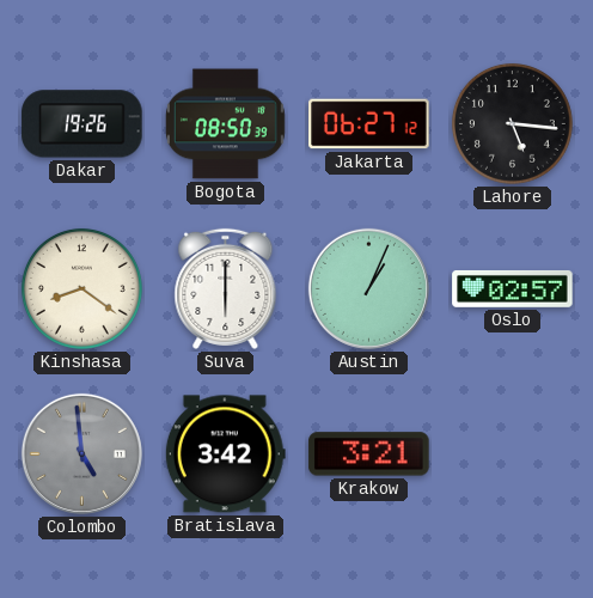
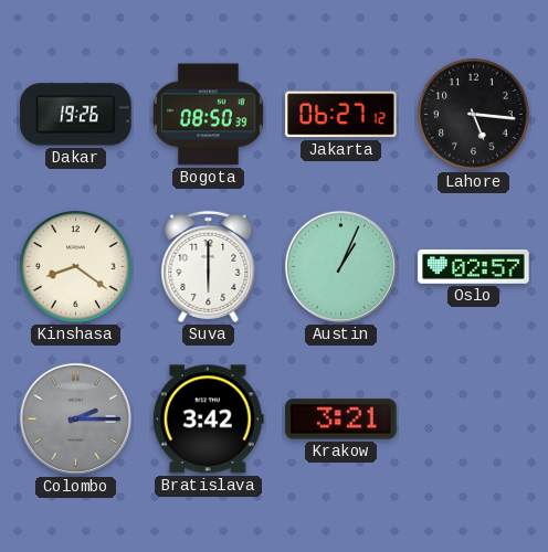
Colombo: 4:59 -> 2:15
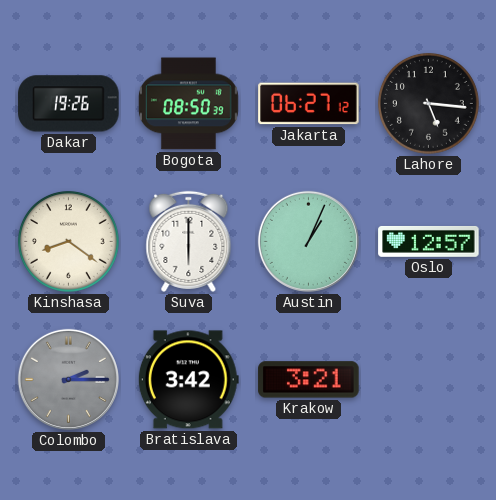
Oslo: 02:57 -> 12:57
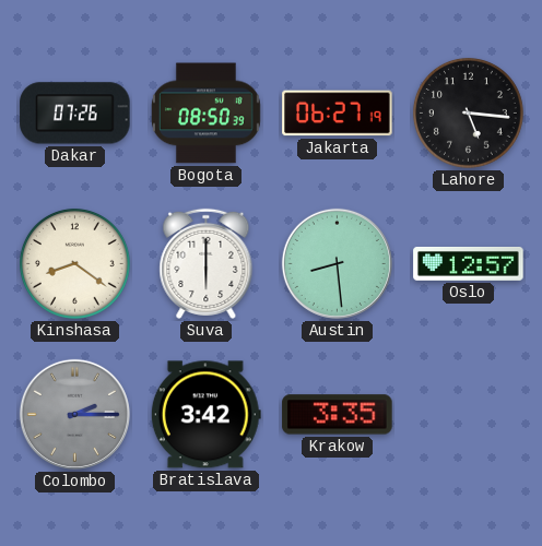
Dakar: 19:26 -> 07:26
Jakarta: 06:27:12 -> 06:27:19
Austin: 1:04 -> 8:29
Krakow: 3:21 -> 3:35
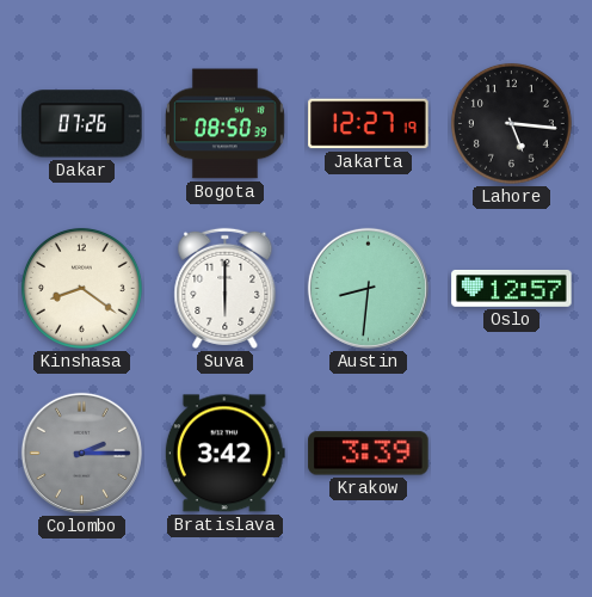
Jakarta: 06:27 -> 12:27
Austin: 8:29 -> 8:31
Krakow: 3:35 -> 3:39
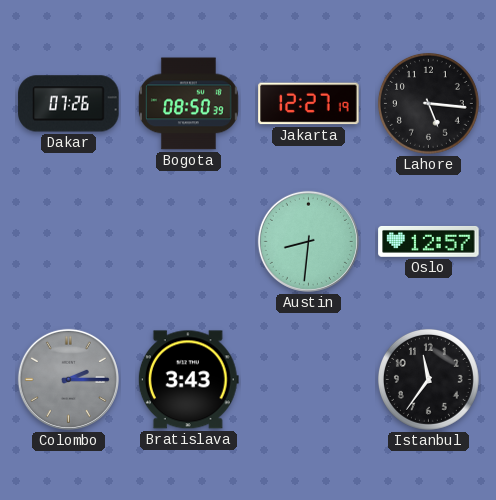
Kinshasa: 8:21 -> none
Suva: 6:00 -> none
Bratislava: 3:42 -> 3:43
Krakow: 3:39 -> none
Istanbul: none -> 11:36
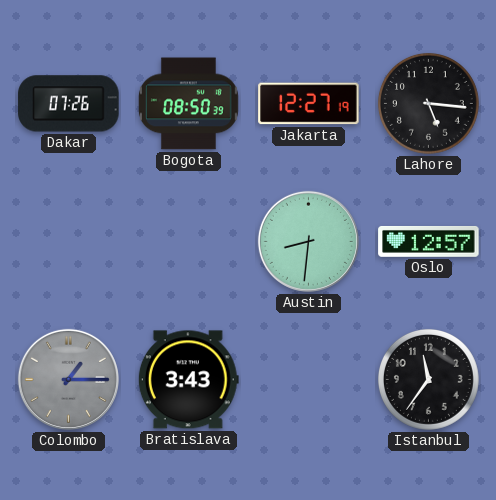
Colombo: 2:15 -> 1:15
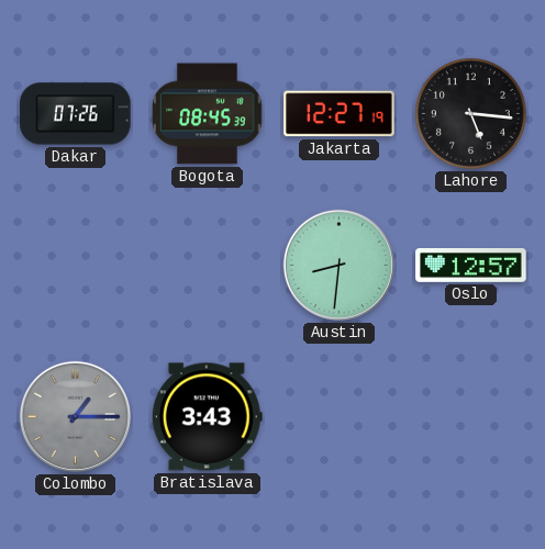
Bogota: 08:50 -> 08:45
Istanbul: 11:36 -> none
